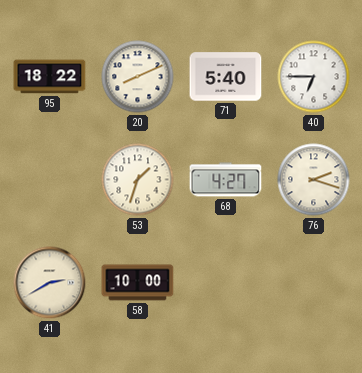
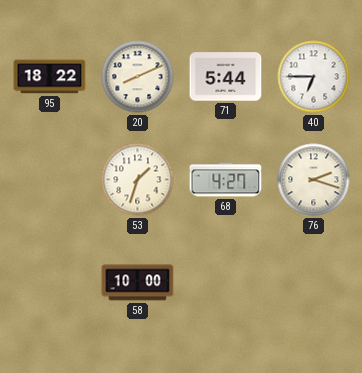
71: 5:40 -> 5:44
41: 2:40 -> none
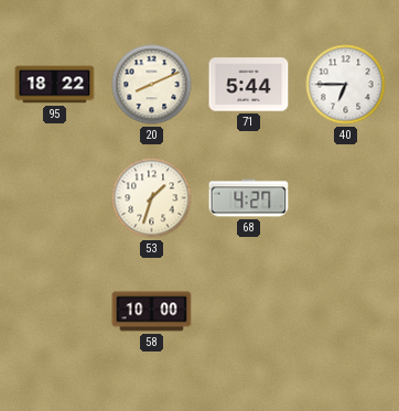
76: 2:18 -> none
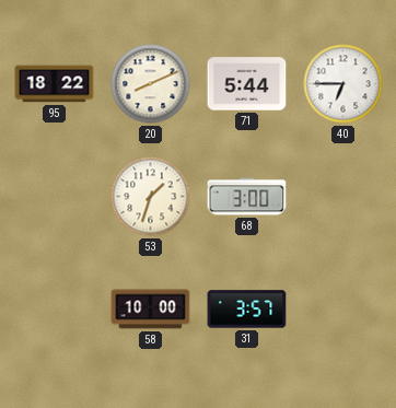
68: 4:27 -> 3:00
31: none -> 3:57
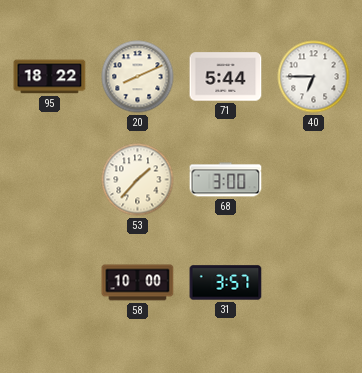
53: 1:33 -> 1:37
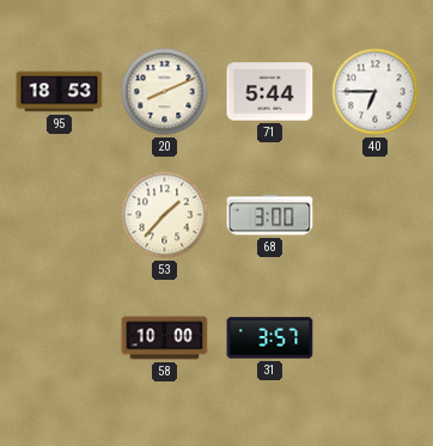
95: 18:22 -> 18:53
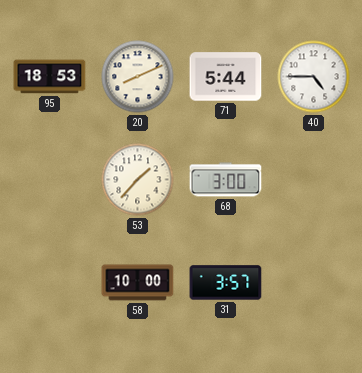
40: 6:45 -> 4:45
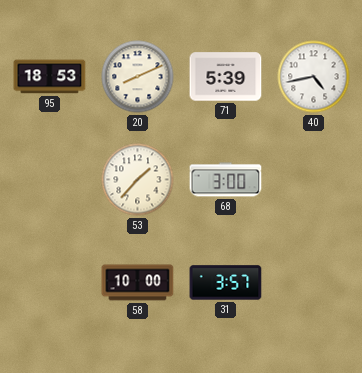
71: 5:44 -> 5:39
40: 4:45 -> 4:43
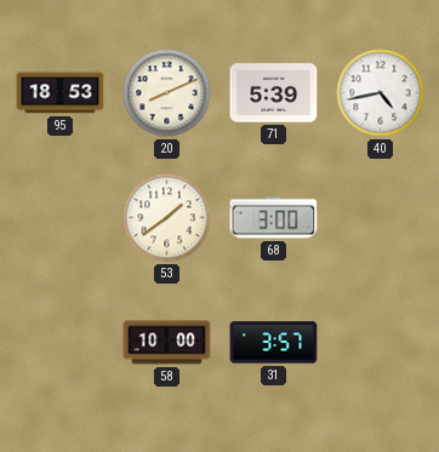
53: 1:37 -> 1:39
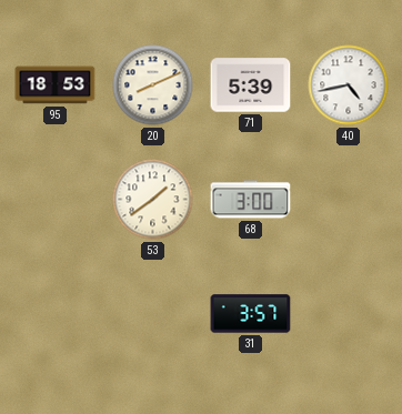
58: 10:00 -> none
